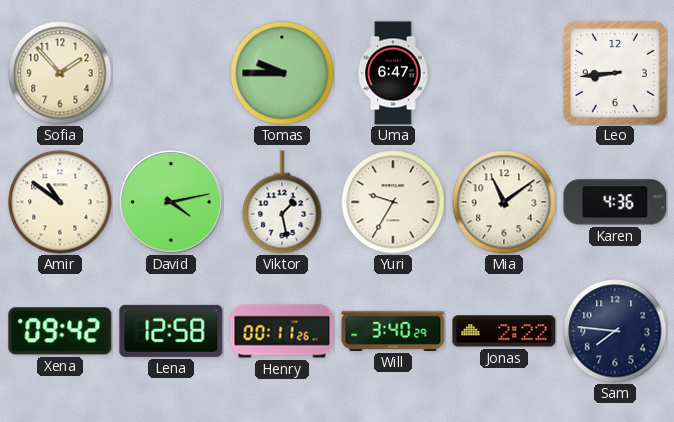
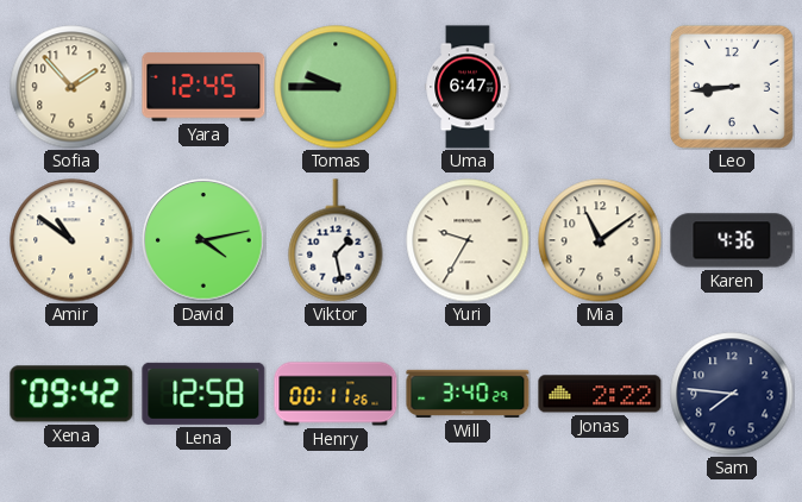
Yara: none -> 12:45
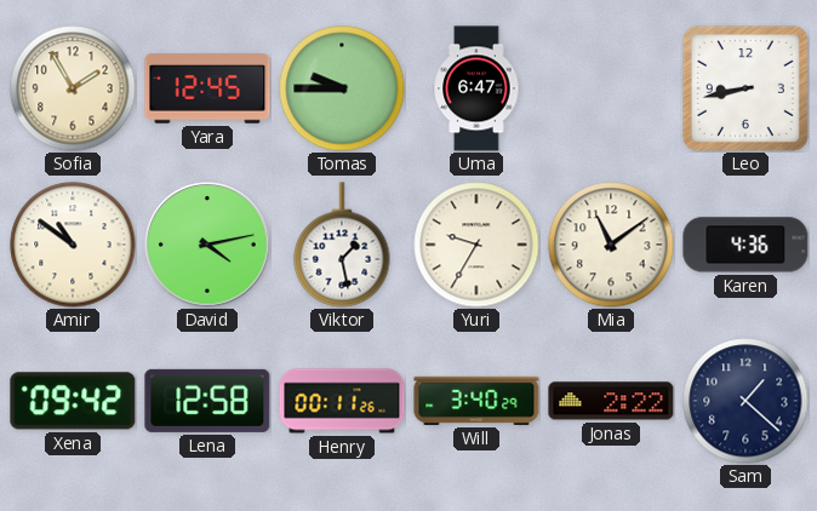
Sofia: 1:53 -> 1:55
Leo: 8:44 -> 8:43
Sam: 7:46 -> 1:22
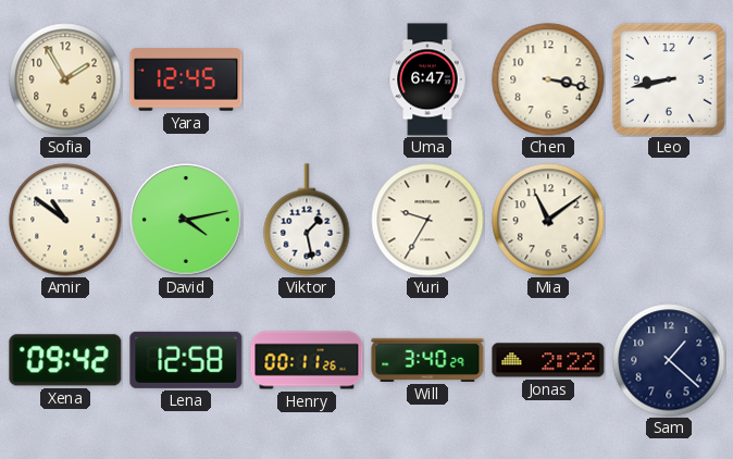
Tomas: 9:45 -> none
Chen: none -> 3:17
Karen: 4:36 -> none
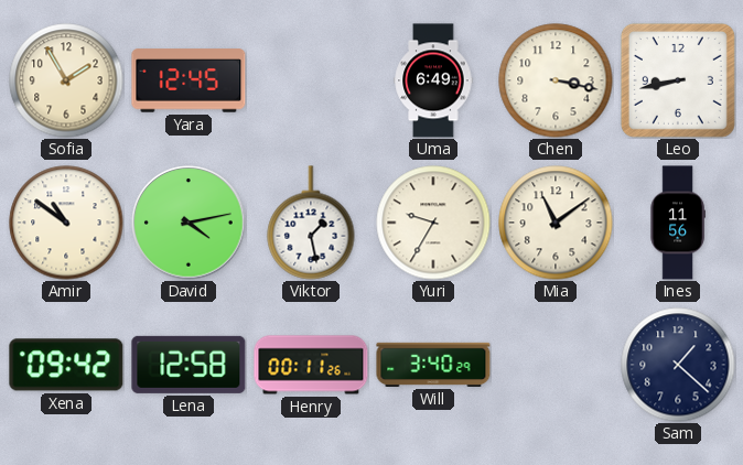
Uma: 6:47 -> 6:49
Ines: none -> 11:56
Jonas: 2:22 -> none
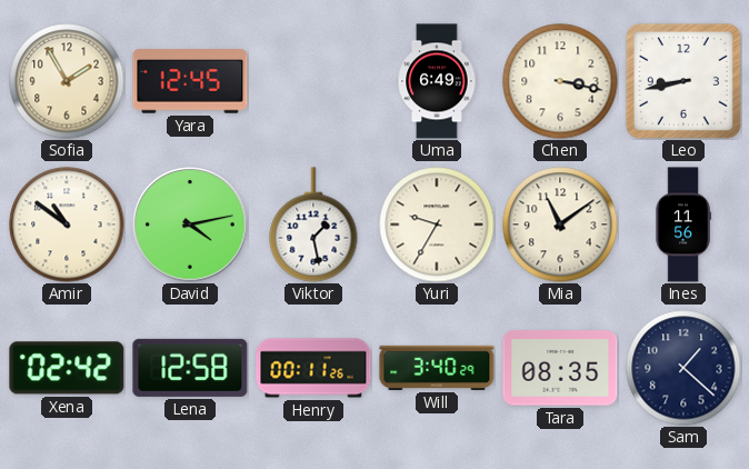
Xena: 09:42 -> 02:42
Tara: none -> 08:35
